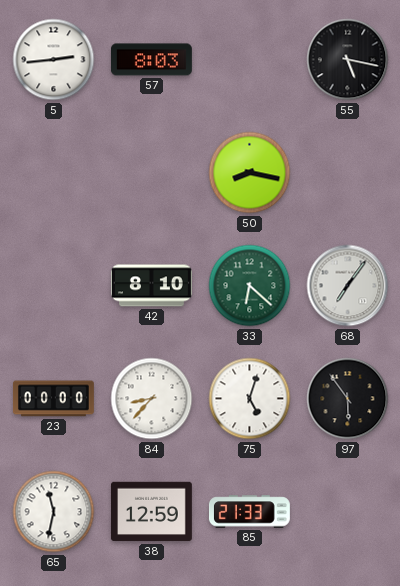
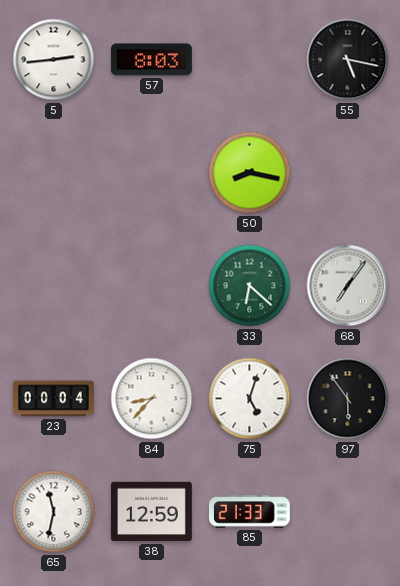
42: 8:10 -> none
23: 00:00 -> 00:04
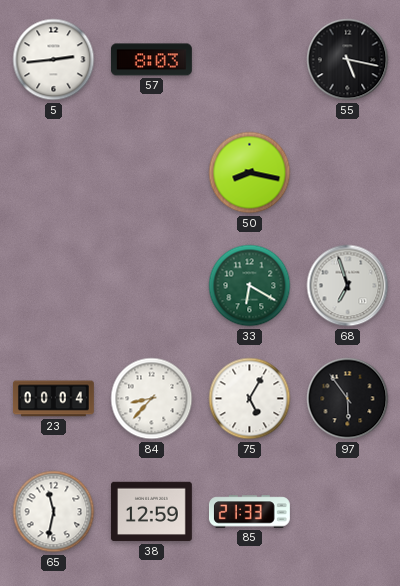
33: 6:22 -> 6:20
68: 7:06 -> 6:57
75: 5:03 -> 5:05
